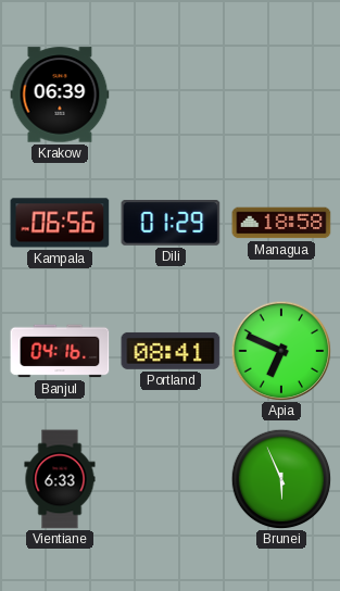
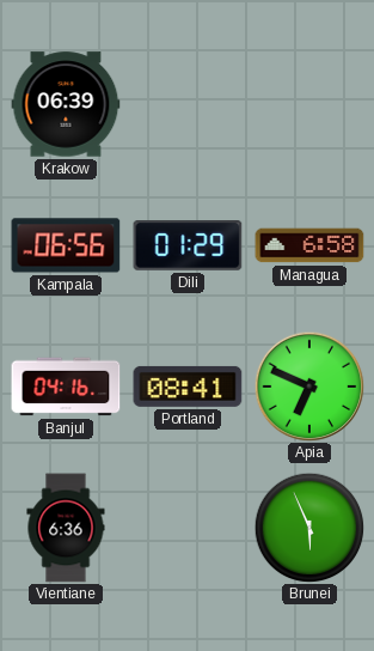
Managua: 18:58 -> 6:58
Vientiane: 6:33 -> 6:36
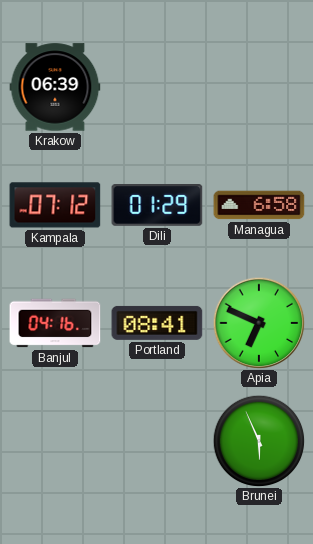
Kampala: 06:56 -> 07:12
Vientiane: 6:36 -> none
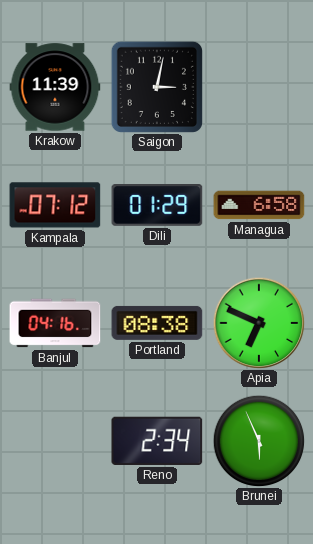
Krakow: 06:39 -> 11:39
Saigon: none -> 3:02
Portland: 08:41 -> 08:38
Reno: none -> 2:34
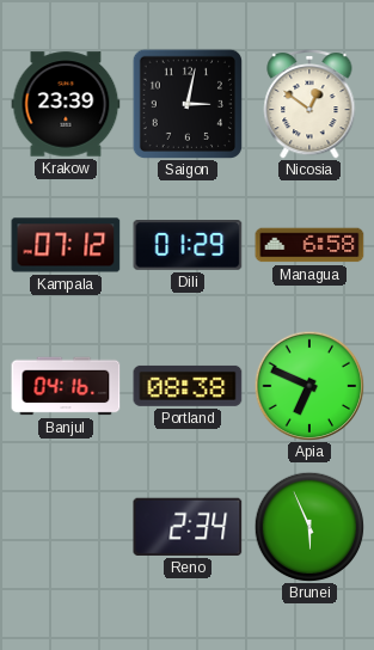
Krakow: 11:39 -> 23:39
Nicosia: none -> 12:51
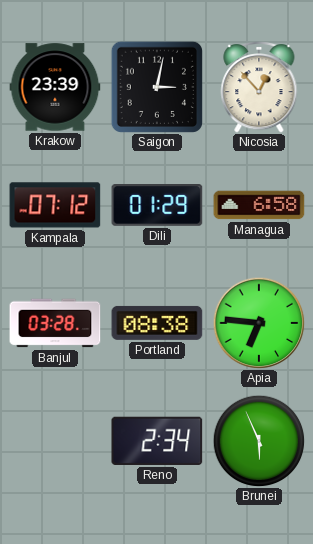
Nicosia: 12:51 -> 12:53
Banjul: 04:16 -> 03:28
Apia: 6:49 -> 6:46
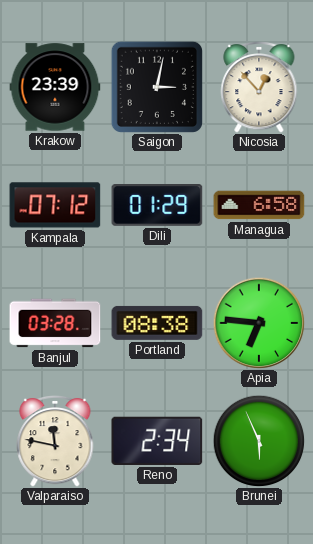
Valparaiso: none -> 11:47
